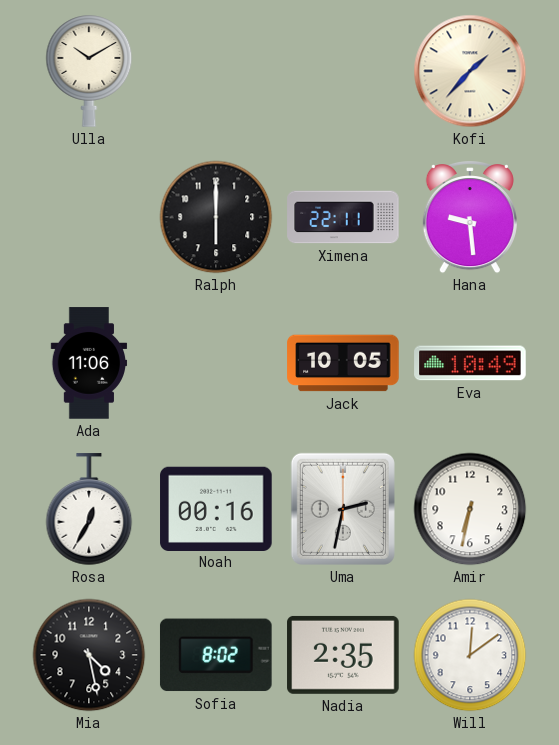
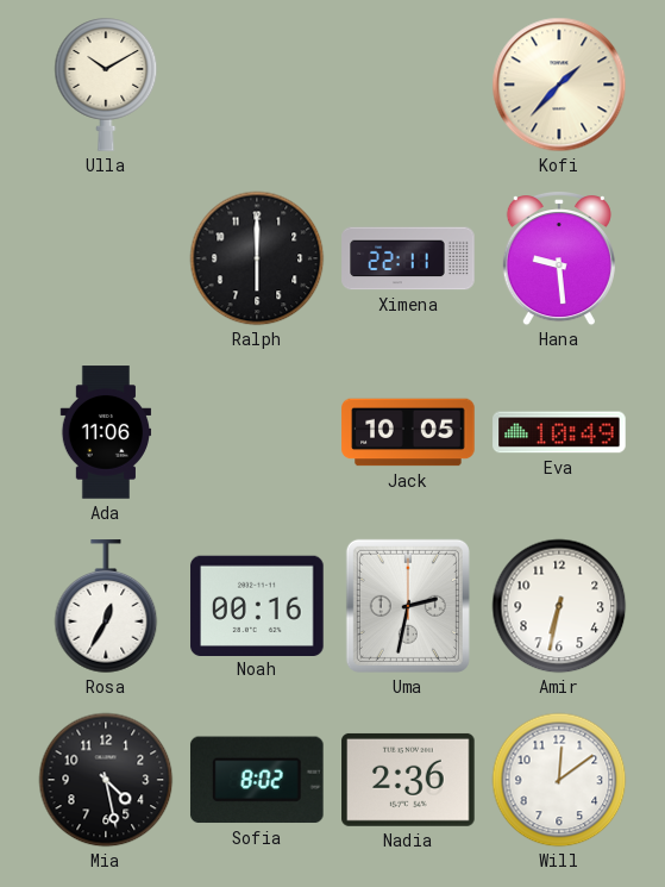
Nadia: 2:35 -> 2:36
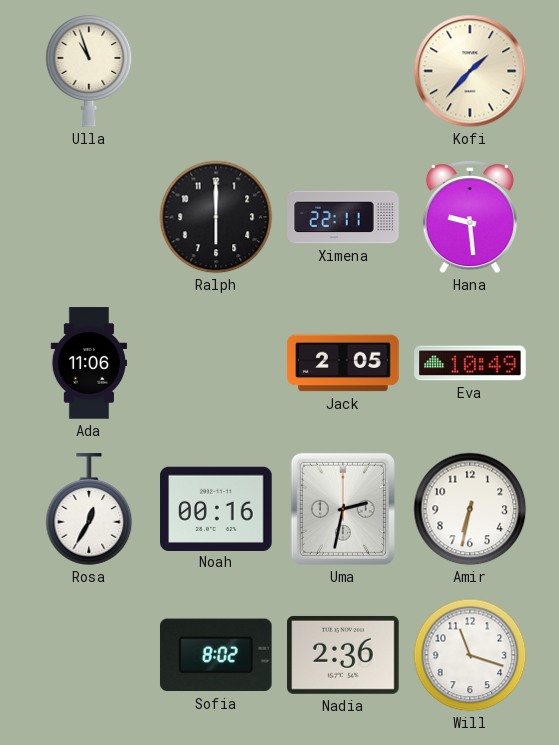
Ulla: 10:10 -> 10:57
Jack: 10:05 -> 2:05
Mia: 4:28 -> none
Will: 12:09 -> 11:18
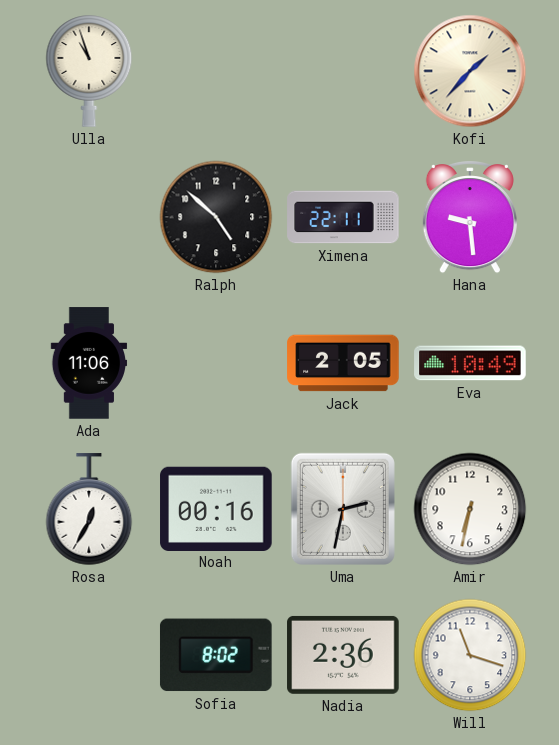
Ralph: 6:00 -> 4:52
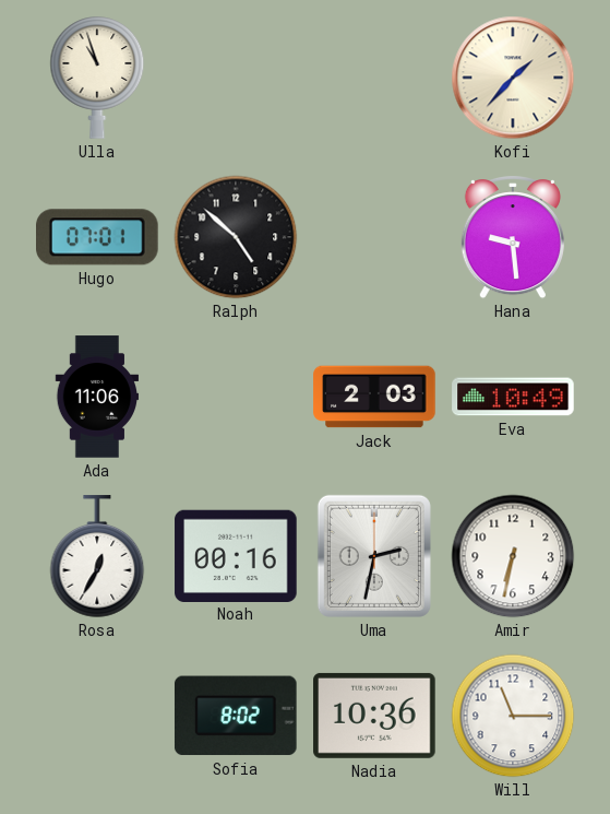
Hugo: none -> 07:01
Ximena: 22:11 -> none
Jack: 2:05 -> 2:03
Nadia: 2:36 -> 10:36
Will: 11:18 -> 11:15
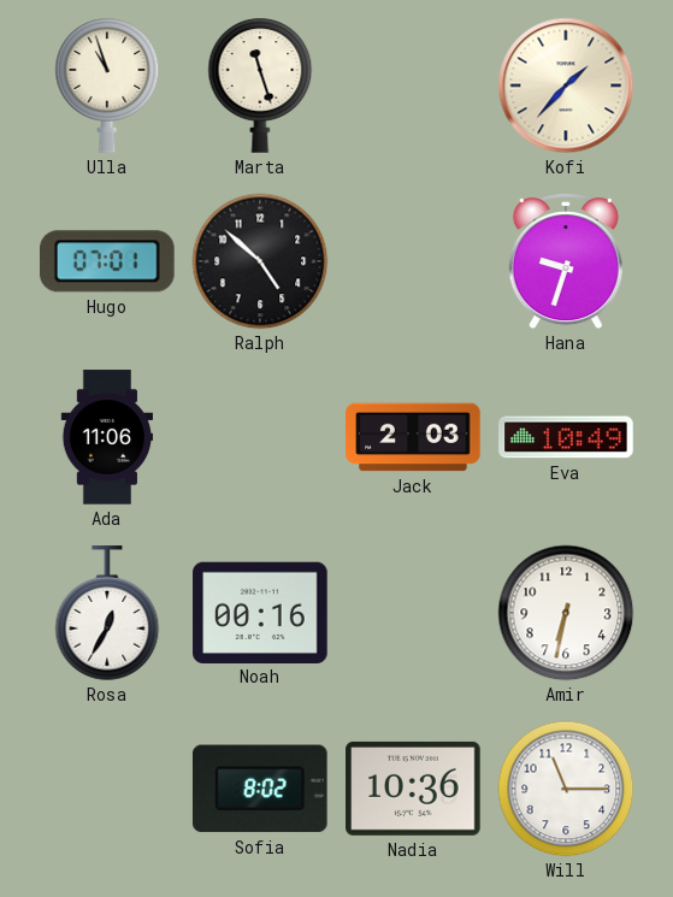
Marta: none -> 11:27
Hana: 9:29 -> 9:33
Uma: 2:32 -> none
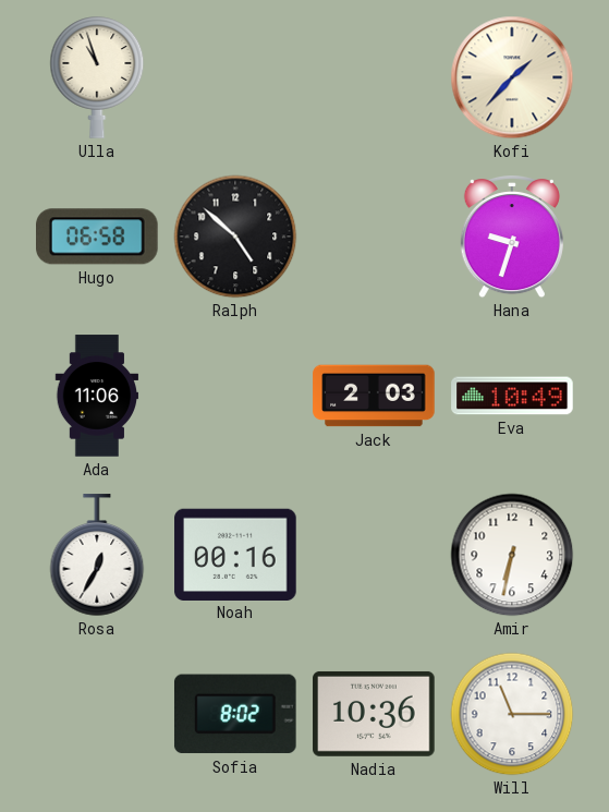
Marta: 11:27 -> none
Hugo: 07:01 -> 06:58
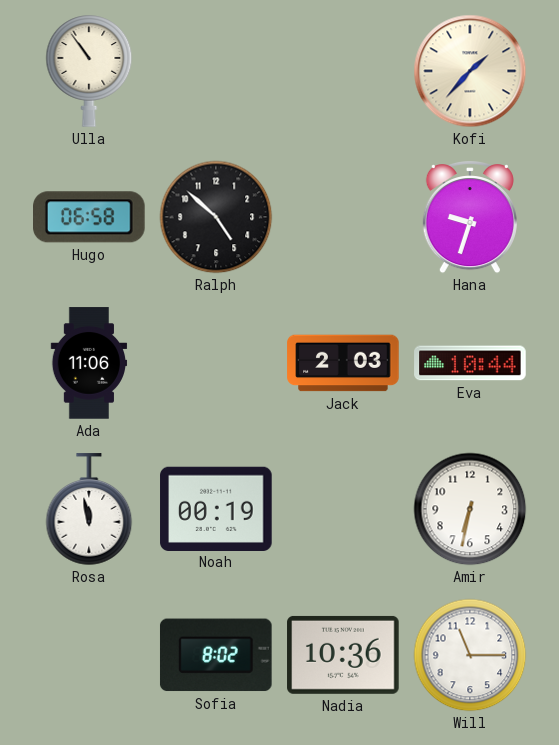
Ulla: 10:57 -> 10:54
Eva: 10:49 -> 10:44
Rosa: 12:35 -> 11:58
Noah: 00:16 -> 00:19
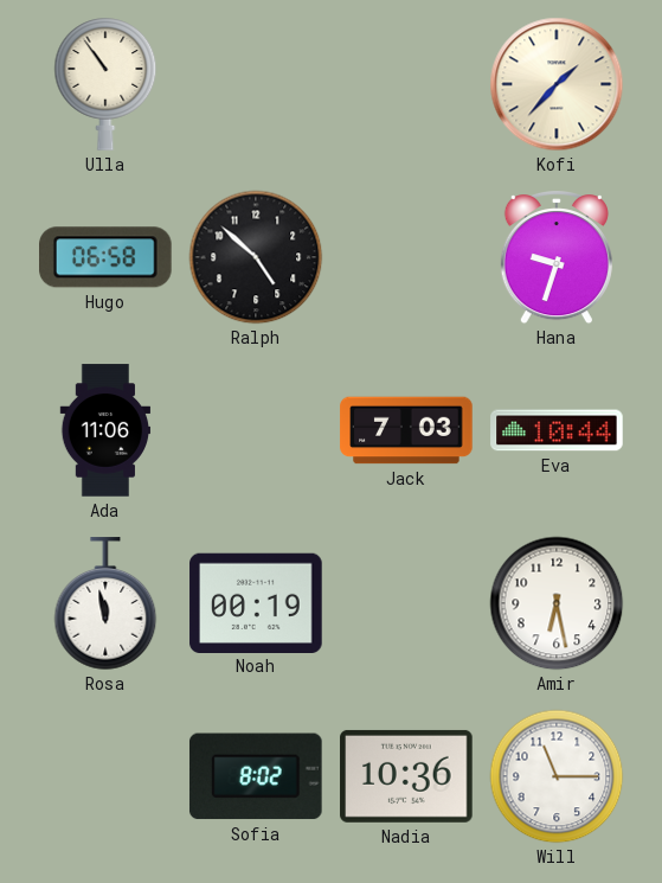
Jack: 2:03 -> 7:03
Amir: 6:32 -> 6:28
